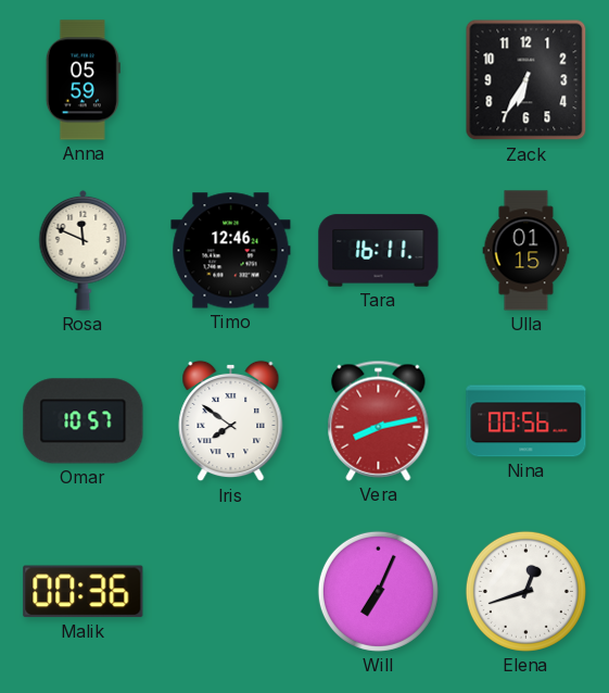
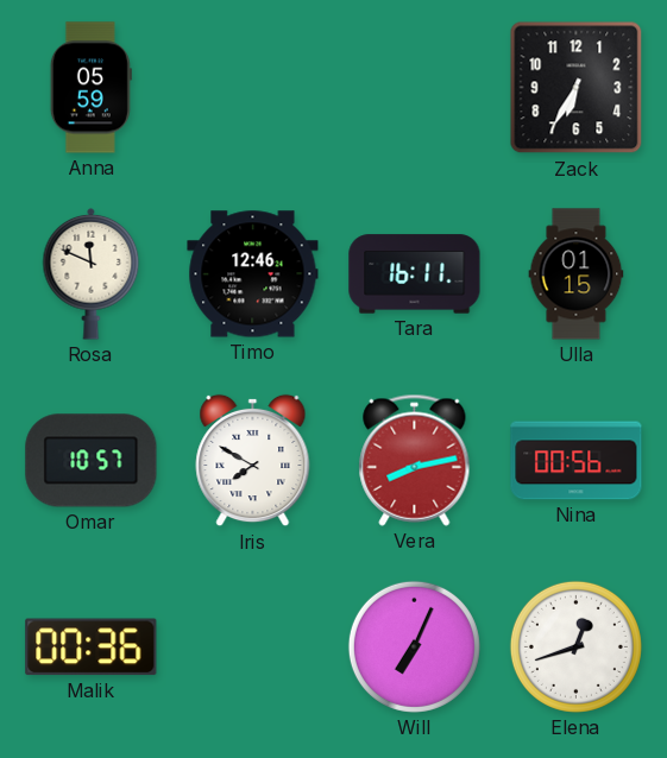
Iris: 7:51 -> 7:50
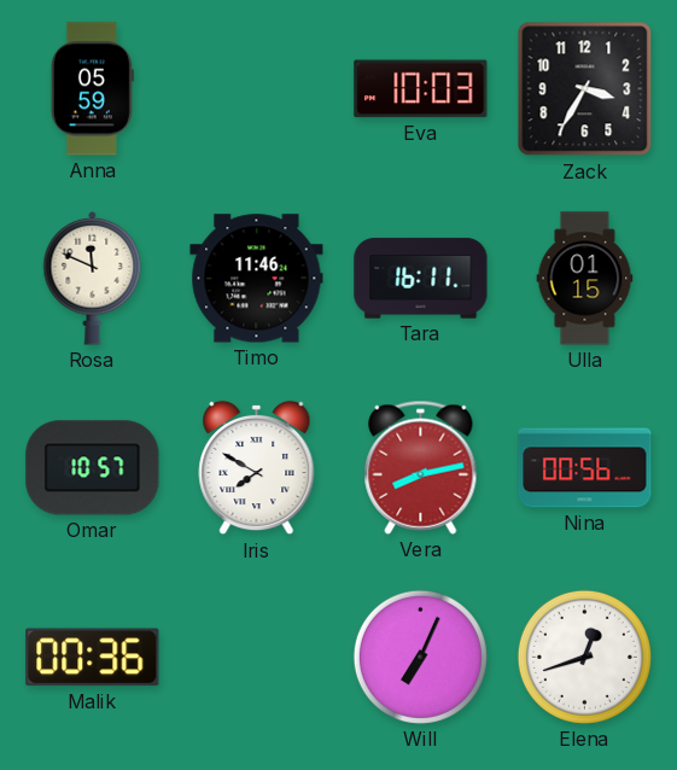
Eva: none -> 10:03
Zack: 6:35 -> 3:35
Timo: 12:46 -> 11:46
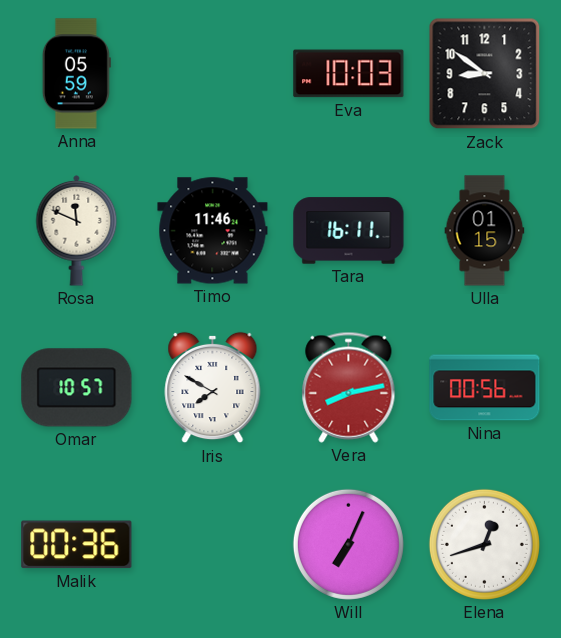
Zack: 3:35 -> 8:51
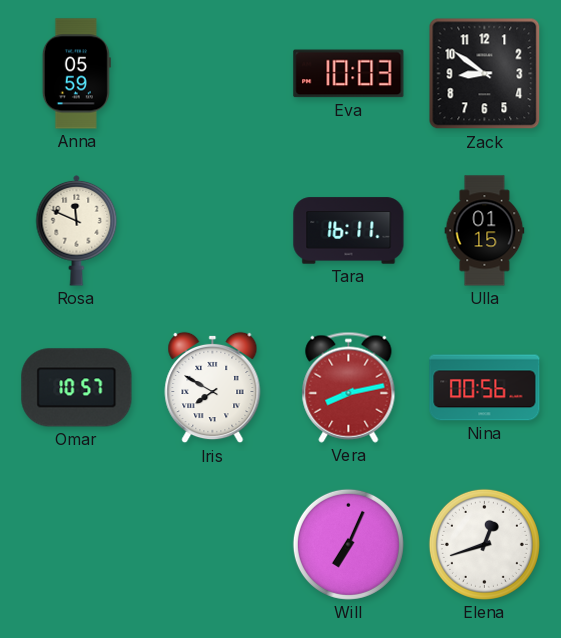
Timo: 11:46 -> none
Malik: 00:36 -> none
